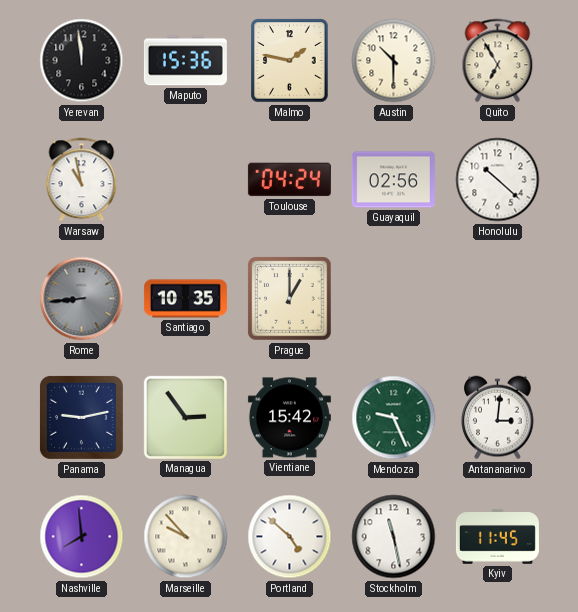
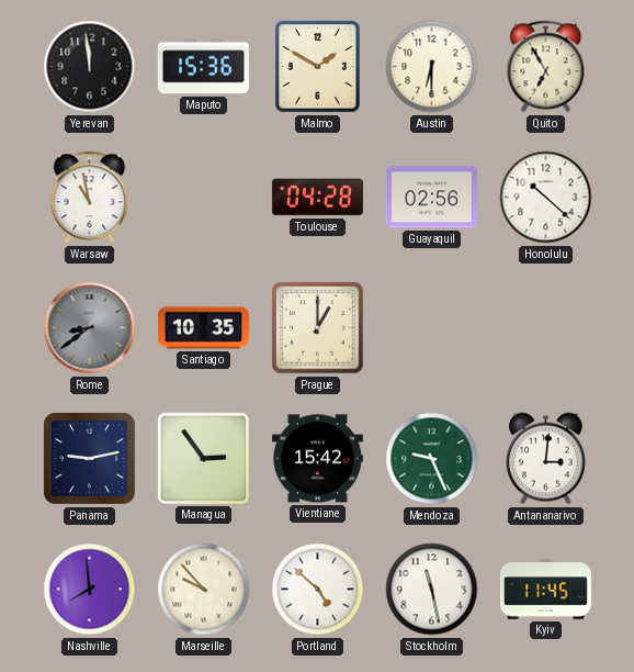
Malmo: 1:47 -> 1:50
Austin: 10:30 -> 6:30
Toulouse: 04:24 -> 04:28
Rome: 8:44 -> 8:39
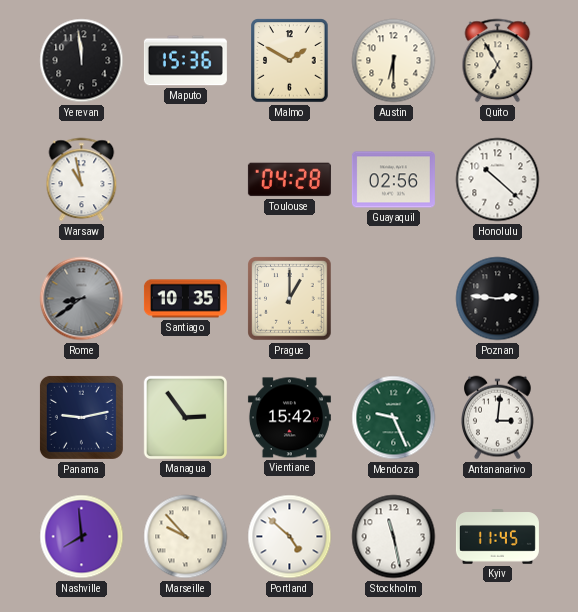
Poznan: none -> 2:46
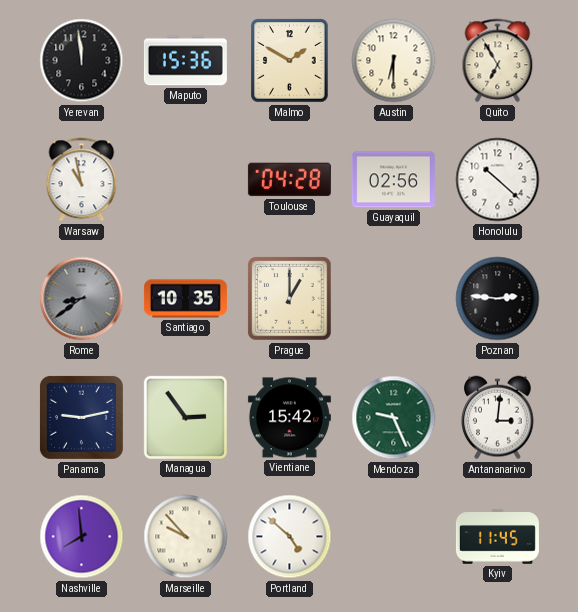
Stockholm: 11:28 -> none
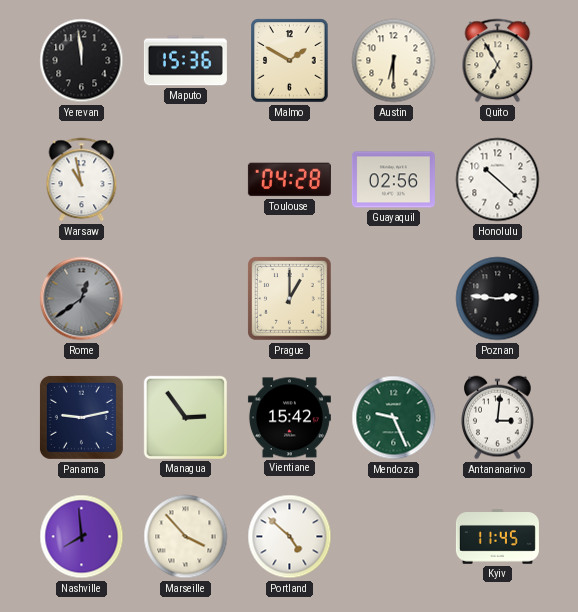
Rome: 8:39 -> 12:39
Santiago: 10:35 -> none
Marseille: 9:53 -> 3:53
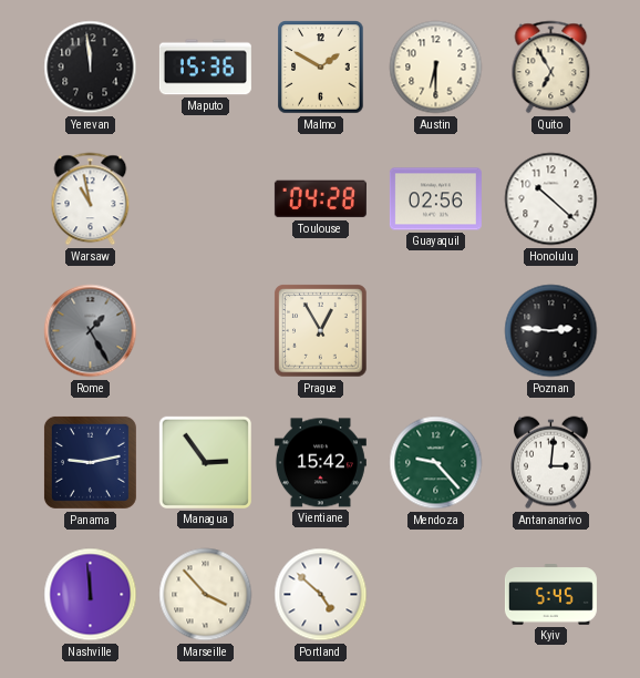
Rome: 12:39 -> 1:25
Prague: 1:00 -> 12:55
Mendoza: 9:26 -> 9:23
Nashville: 7:59 -> 11:59
Kyiv: 11:45 -> 5:45
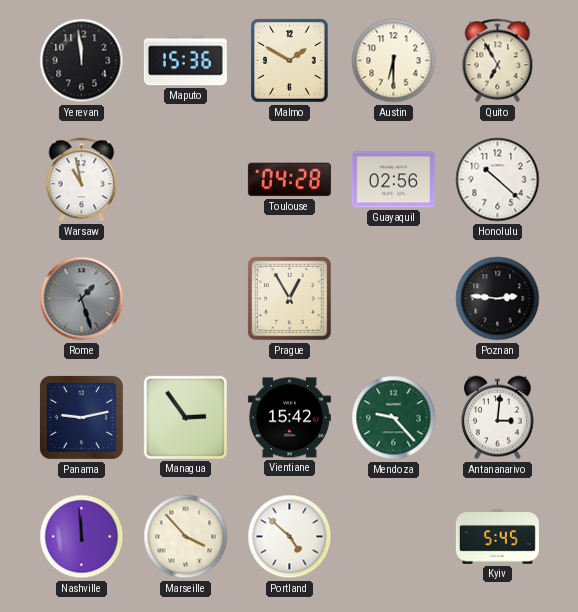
Rome: 1:25 -> 1:27
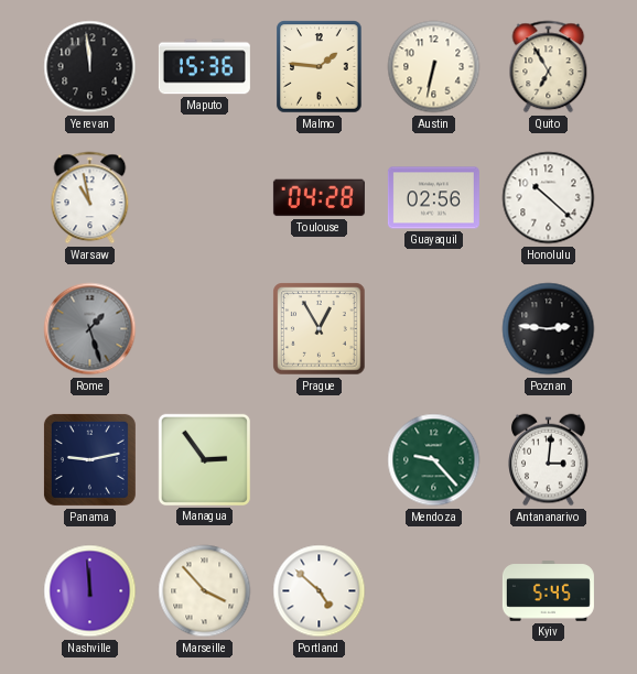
Malmo: 1:50 -> 1:46
Austin: 6:30 -> 6:32
Vientiane: 15:42 -> none
